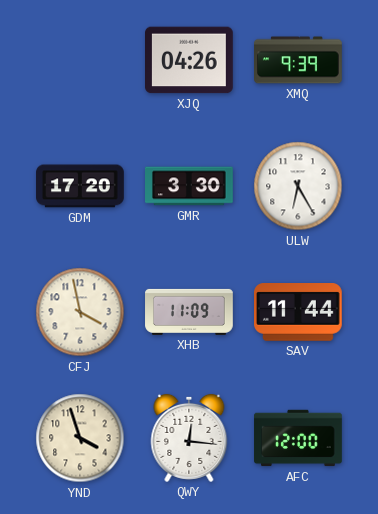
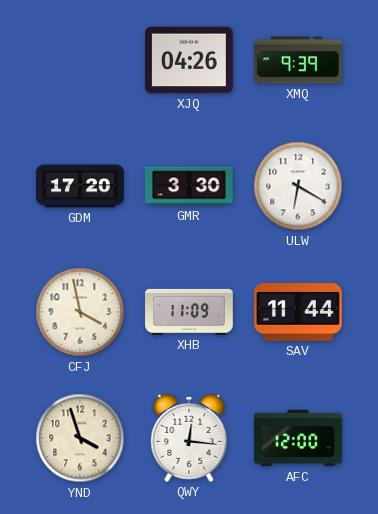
ULW: 6:25 -> 6:20
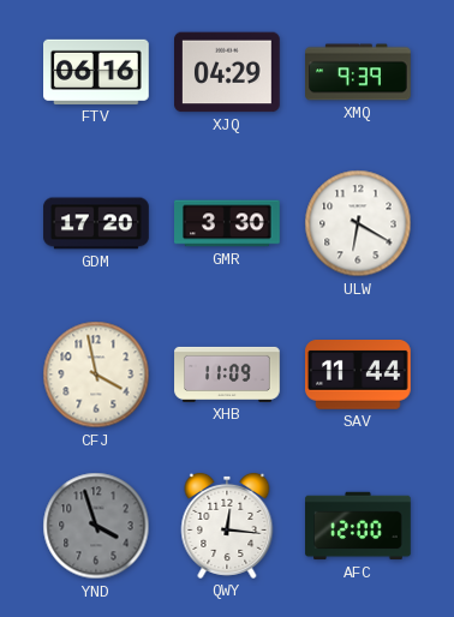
FTV: none -> 06:16
XJQ: 04:26 -> 04:29
YND dial: cream -> grey
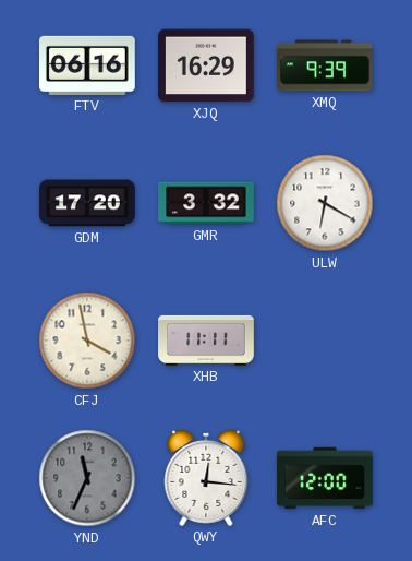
XJQ: 04:29 -> 16:29
GMR: 3:30 -> 3:32
XHB: 11:09 -> 11:11
SAV: 11:44 -> none
YND: 3:57 -> 11:34
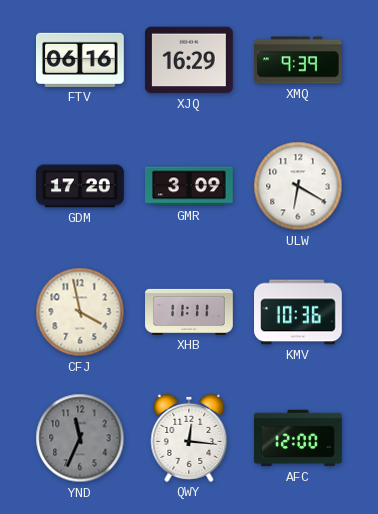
GMR: 3:32 -> 3:09
KMV: none -> 10:36
